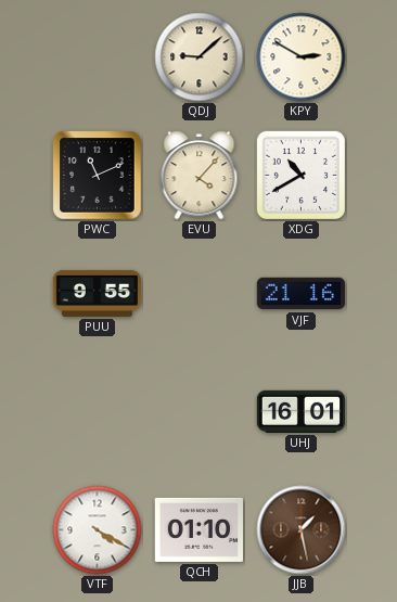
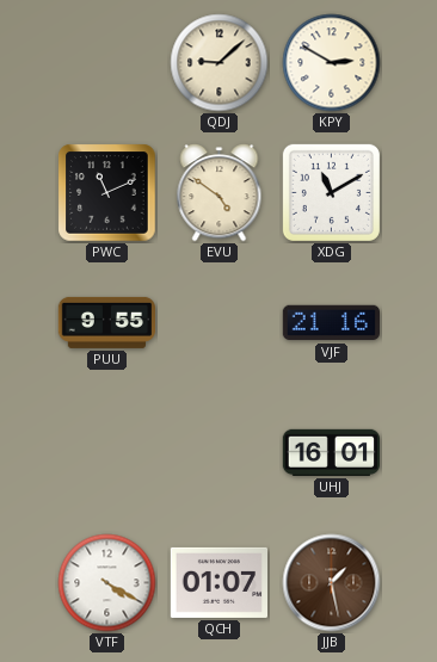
EVU: 4:07 -> 4:51
XDG: 10:40 -> 11:10
QCH: 01:10 -> 01:07
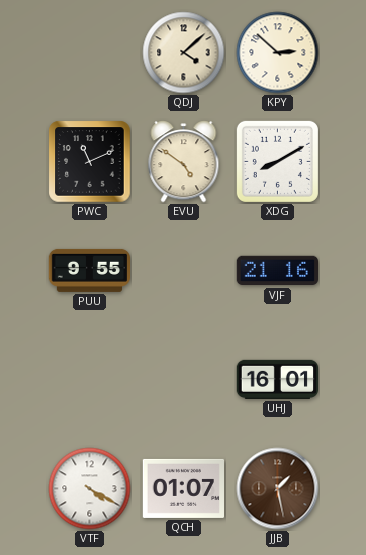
QDJ: 9:08 -> 4:08
KPY: 2:50 -> 2:52
XDG: 11:10 -> 8:10
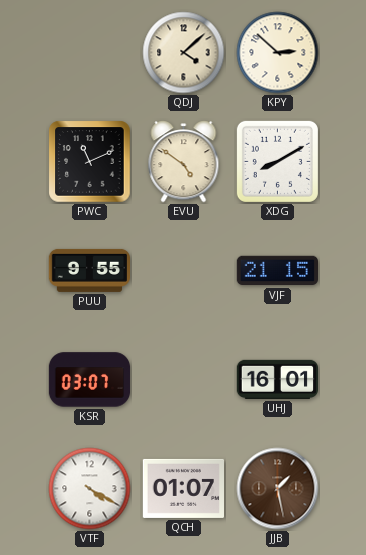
VJF: 21:16 -> 21:15
KSR: none -> 03:07
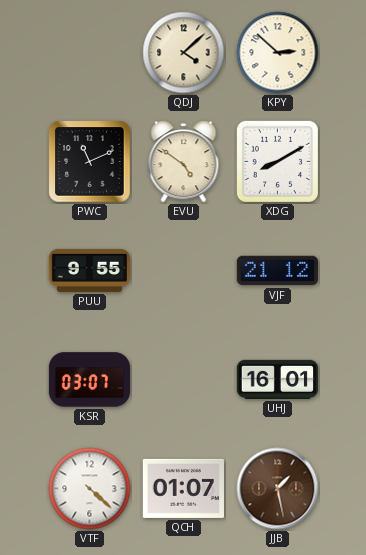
VJF: 21:15 -> 21:12
VTF: 4:20 -> 4:22
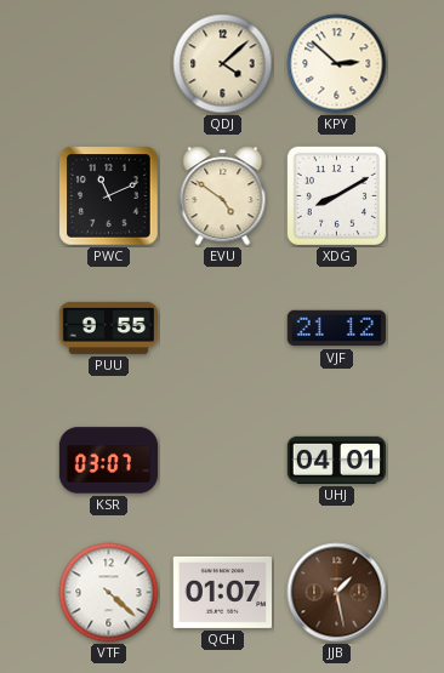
UHJ: 16:01 -> 04:01
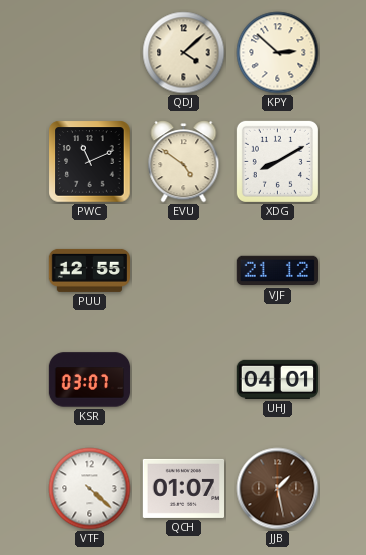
PUU: 9:55 -> 12:55
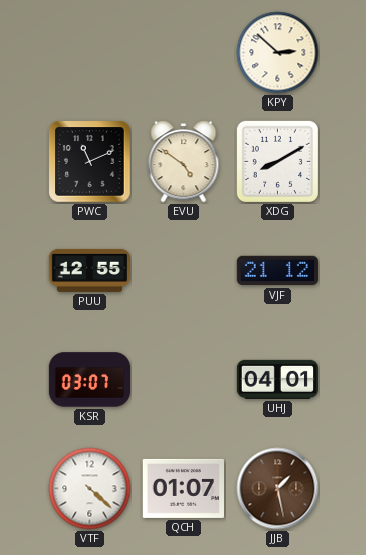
QDJ: 4:08 -> none
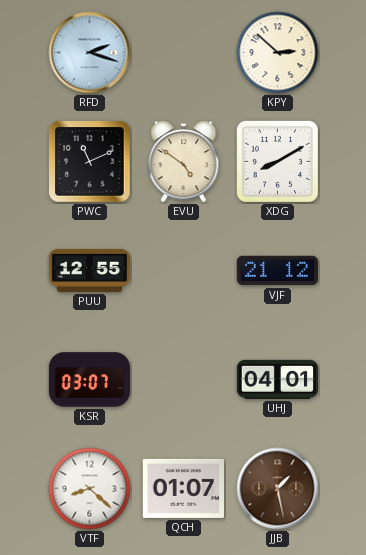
RFD: none -> 2:18
VTF: 4:22 -> 8:22
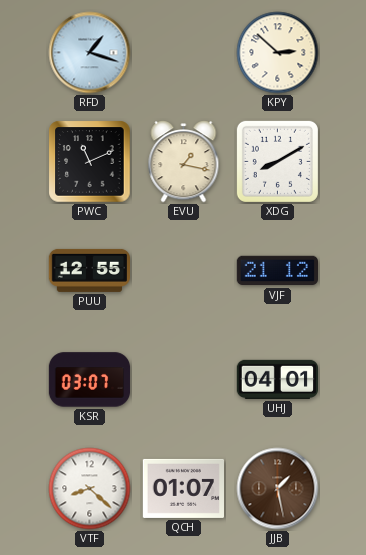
RFD: 2:18 -> 1:18
EVU: 4:51 -> 1:17
